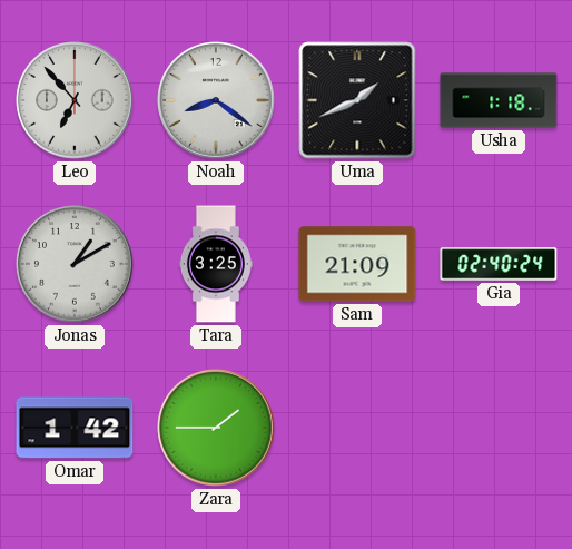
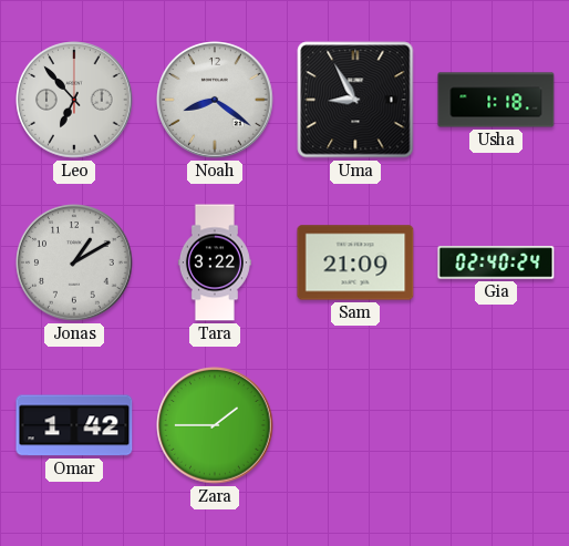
Uma: 1:41 -> 8:55
Tara: 3:25 -> 3:22
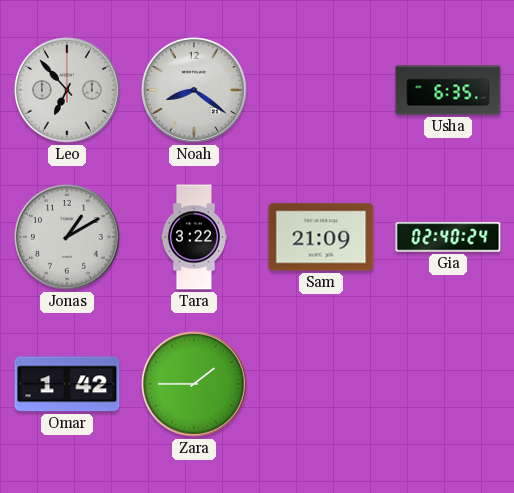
Uma: 8:55 -> none
Usha: 1:18 -> 6:35
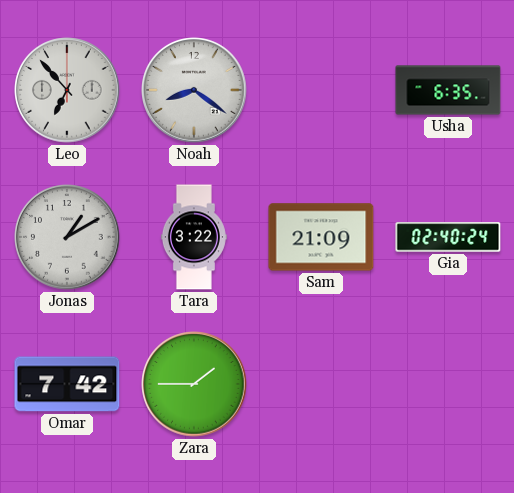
Omar: 1:42 -> 7:42
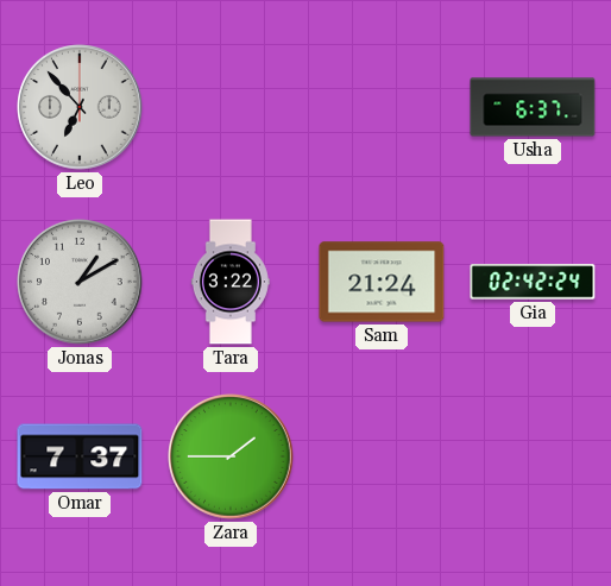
Noah: 8:21 -> none
Usha: 6:35 -> 6:37
Sam: 21:09 -> 21:24
Gia: 02:40 -> 02:42
Omar: 7:42 -> 7:37
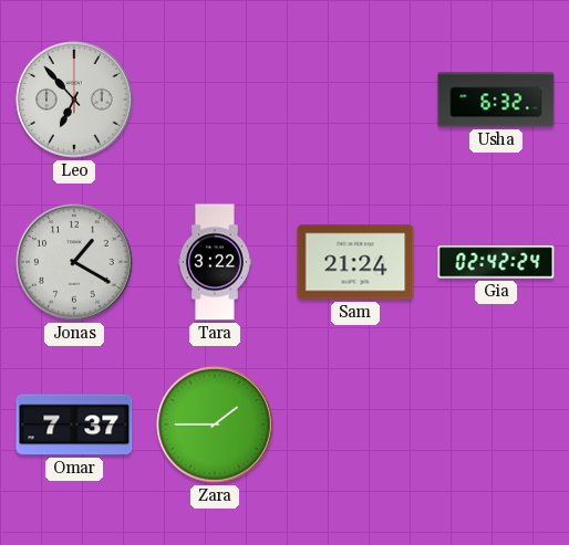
Usha: 6:37 -> 6:32
Jonas: 1:10 -> 1:20
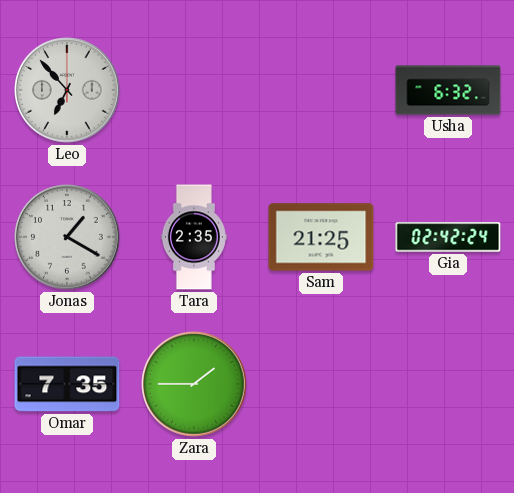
Tara: 3:22 -> 2:35
Sam: 21:24 -> 21:25
Omar: 7:37 -> 7:35
